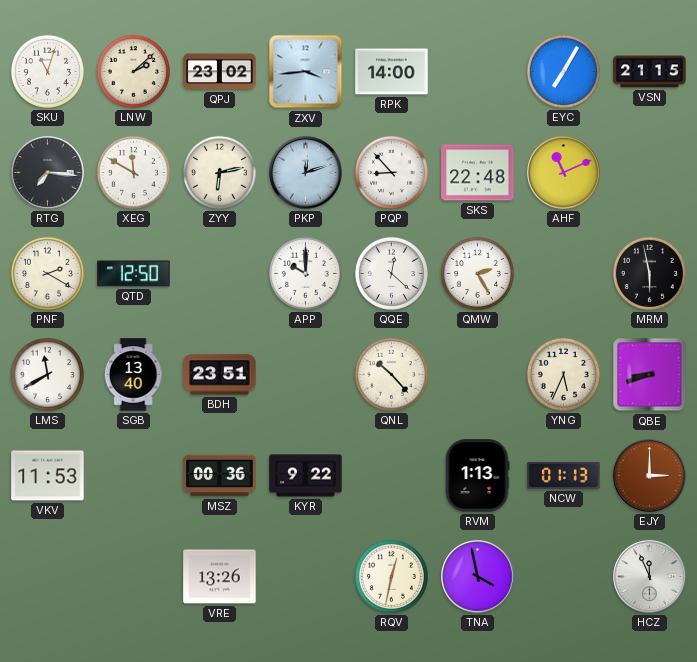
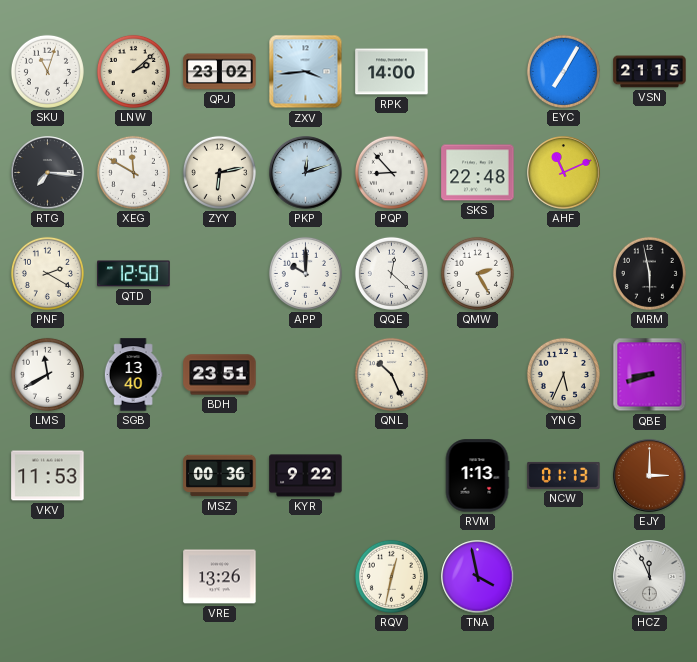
QNL: 10:23 -> 10:26
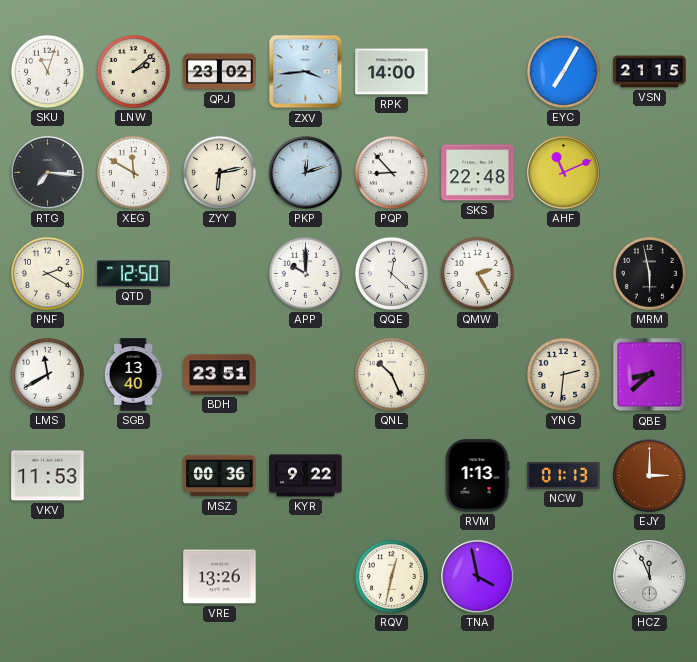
YNG: 5:34 -> 2:31
QBE: 8:42 -> 8:38
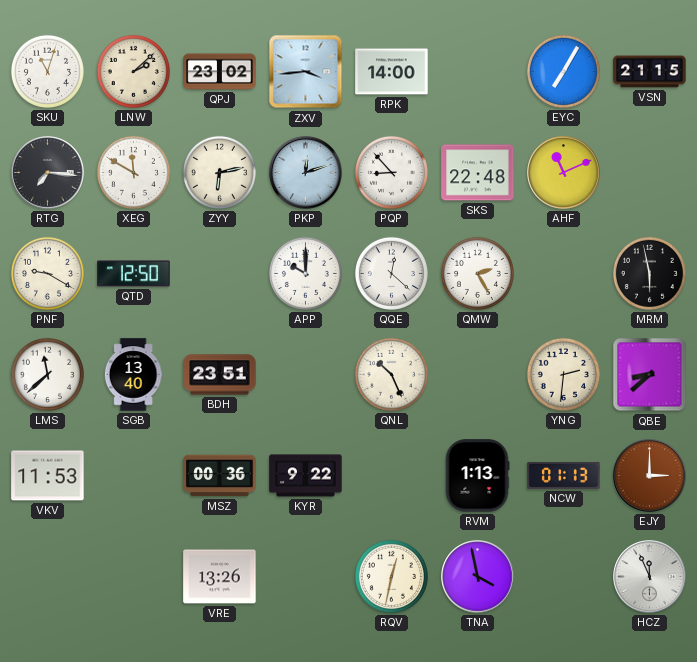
PNF: 2:20 -> 9:20
LMS: 11:40 -> 11:38
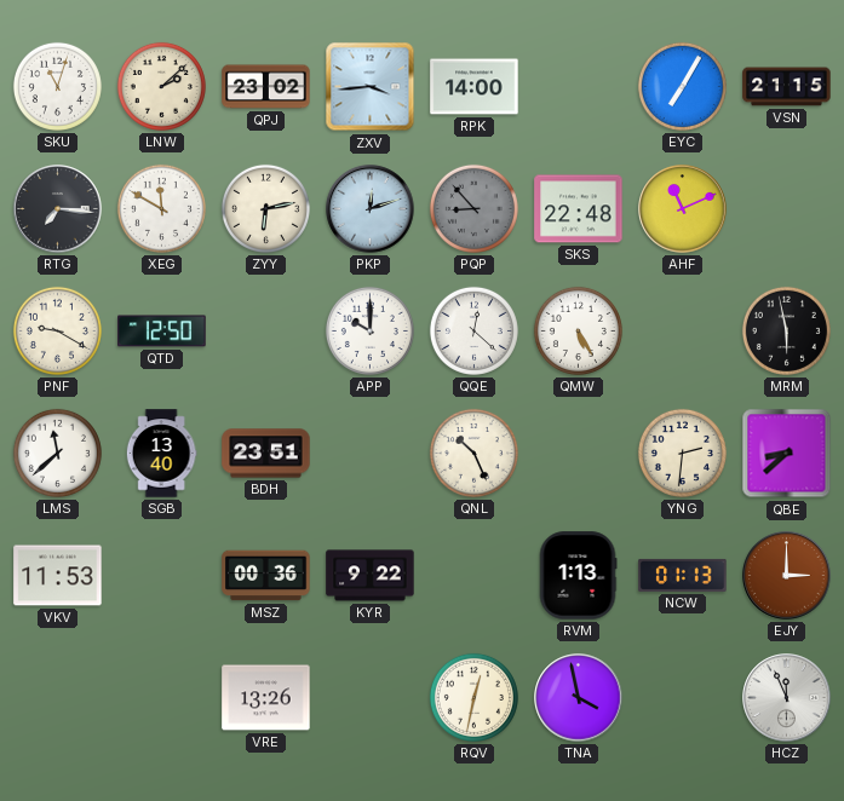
PQP dial: white -> grey
QMW: 2:25 -> 5:25
